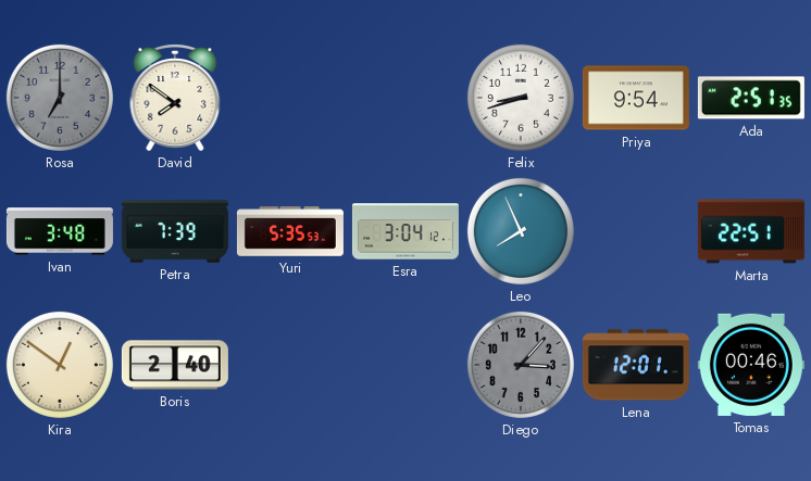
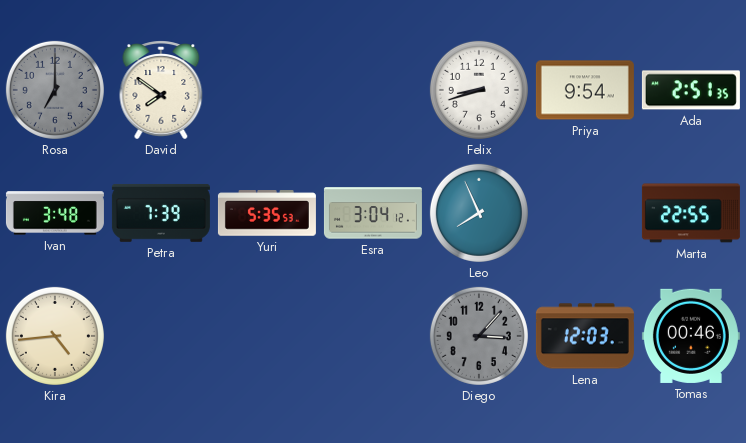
Marta: 22:51 -> 22:55
Kira: 12:51 -> 4:44
Boris: 2:40 -> none
Lena: 12:01 -> 12:03
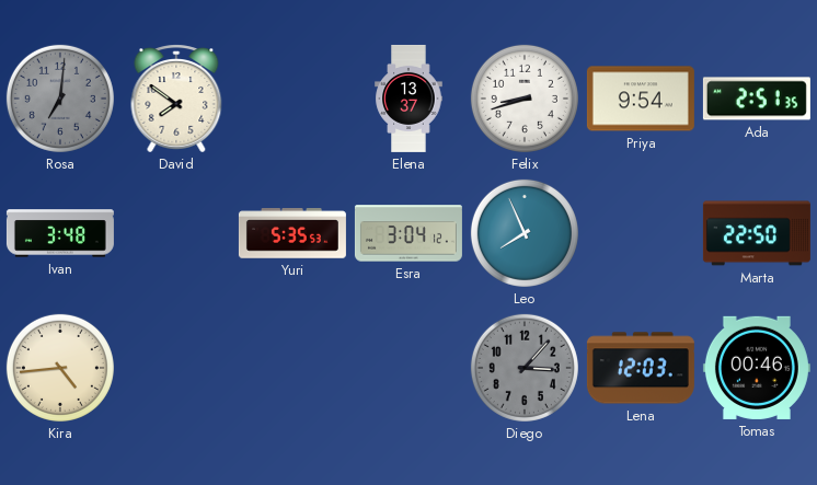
Rosa: 7:00 -> 7:01
Elena: none -> 13:37
Petra: 7:39 -> none
Marta: 22:55 -> 22:50
